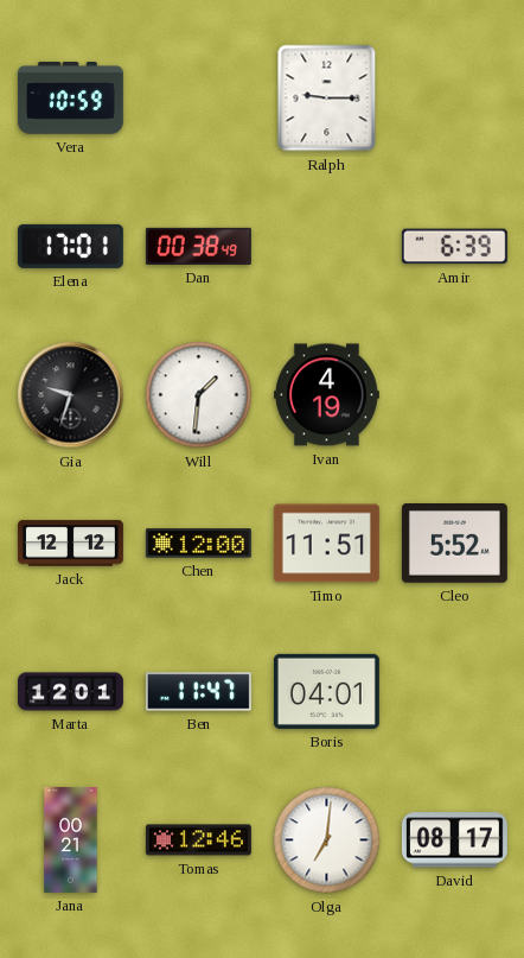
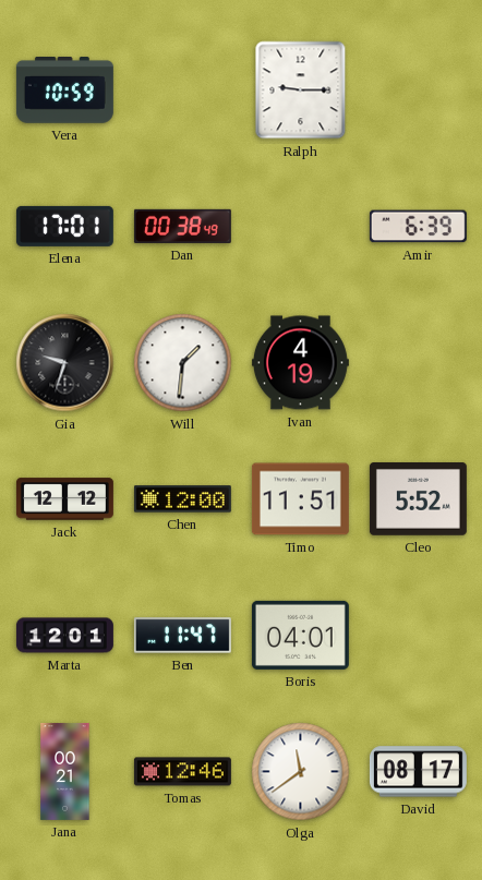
Olga: 7:01 -> 11:39
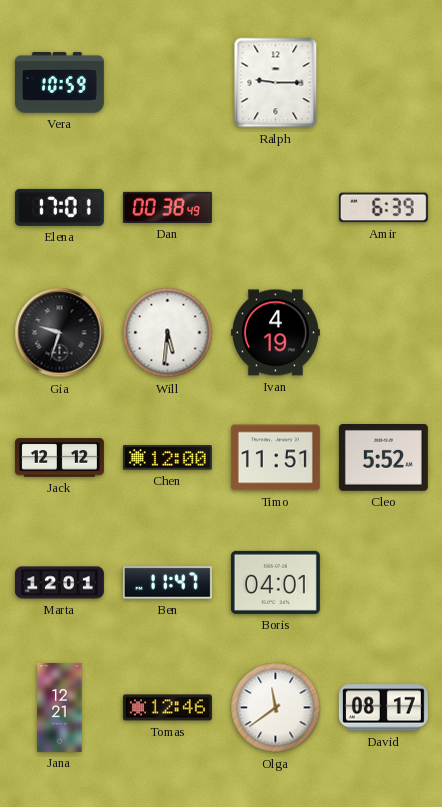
Will: 1:31 -> 5:31
Jana: 00:21 -> 12:21
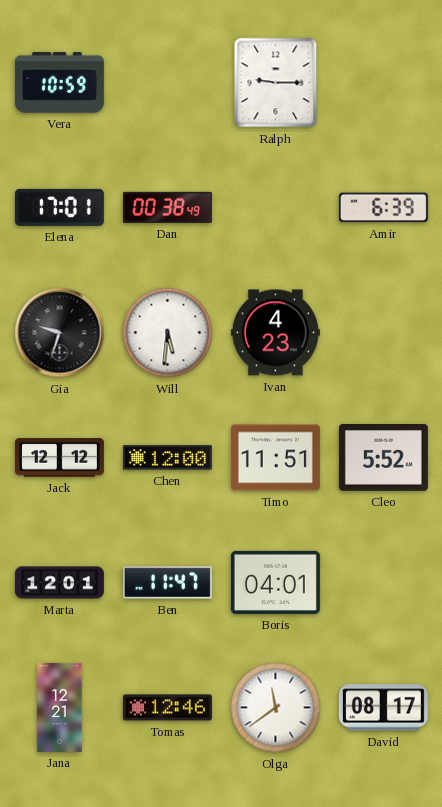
Ivan: 4:19 -> 4:23
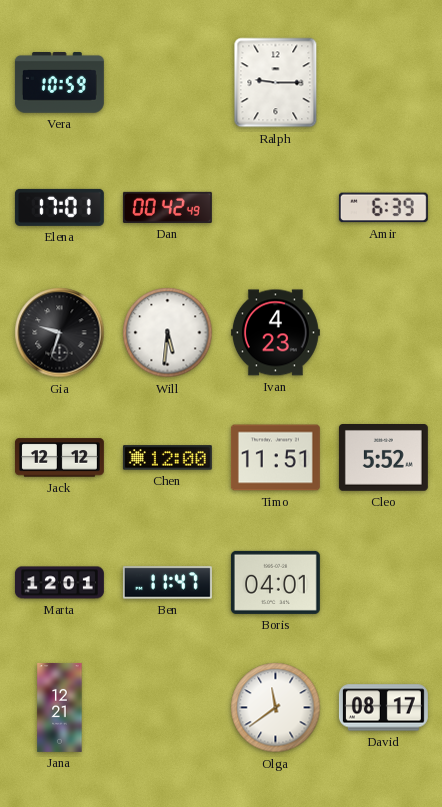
Dan: 00:38 -> 00:42
Tomas: 12:46 -> none
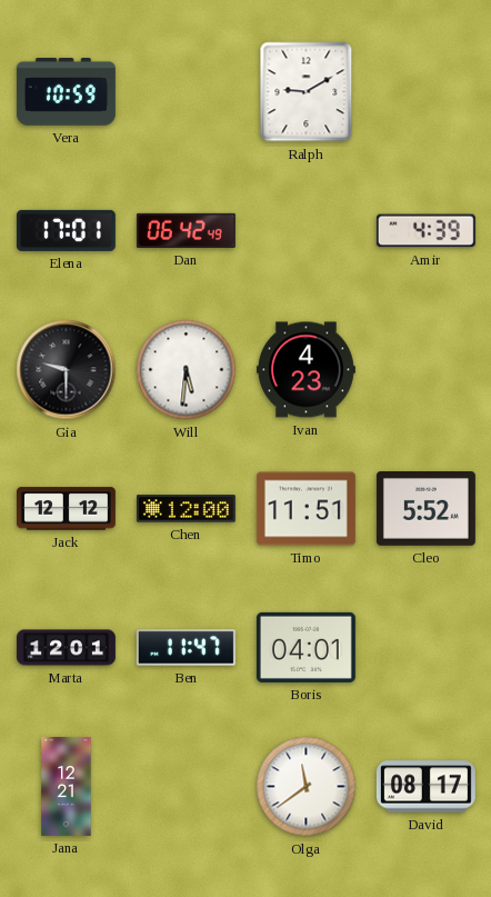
Ralph: 9:15 -> 9:10
Dan: 00:42 -> 06:42
Amir: 6:39 -> 4:39
Gia: 9:33 -> 9:30
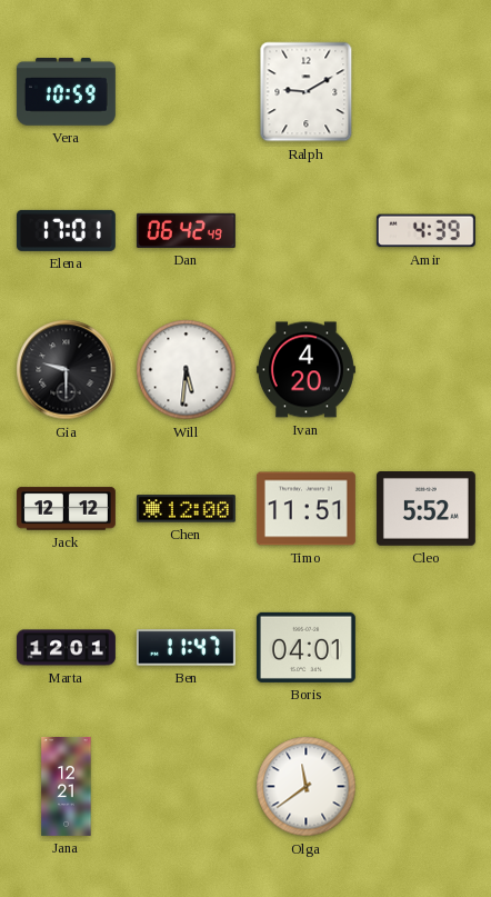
Ivan: 4:23 -> 4:20
David: 08:17 -> none
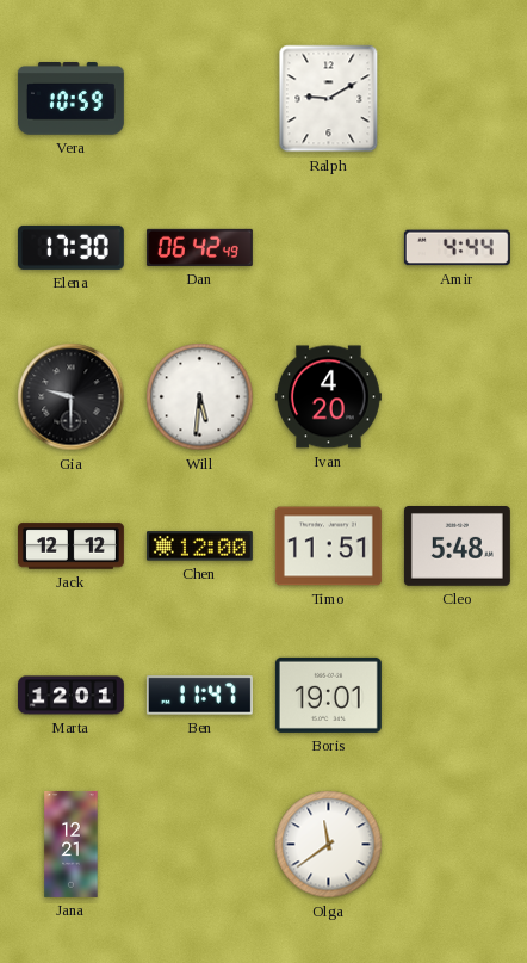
Elena: 17:01 -> 17:30
Amir: 4:39 -> 4:44
Cleo: 5:52 -> 5:48
Boris: 04:01 -> 19:01
